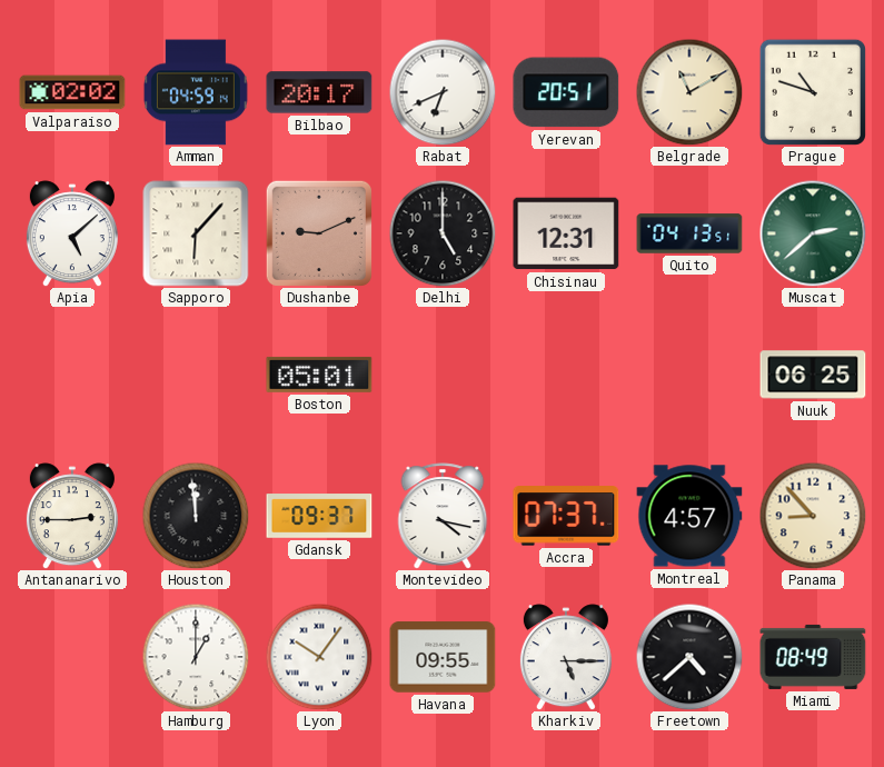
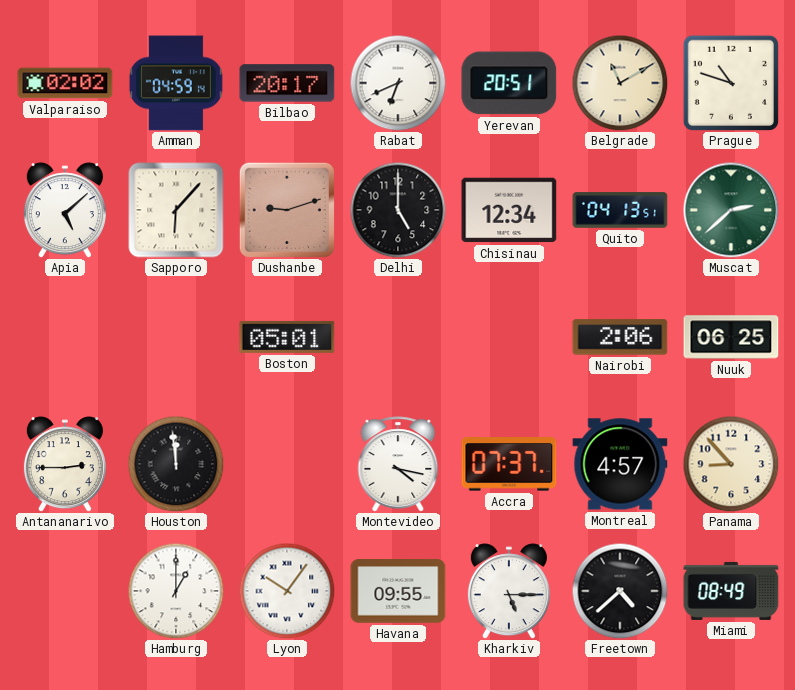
Dushanbe: 9:11 -> 9:12
Chisinau: 12:31 -> 12:34
Nairobi: none -> 2:06
Gdansk: 09:37 -> none
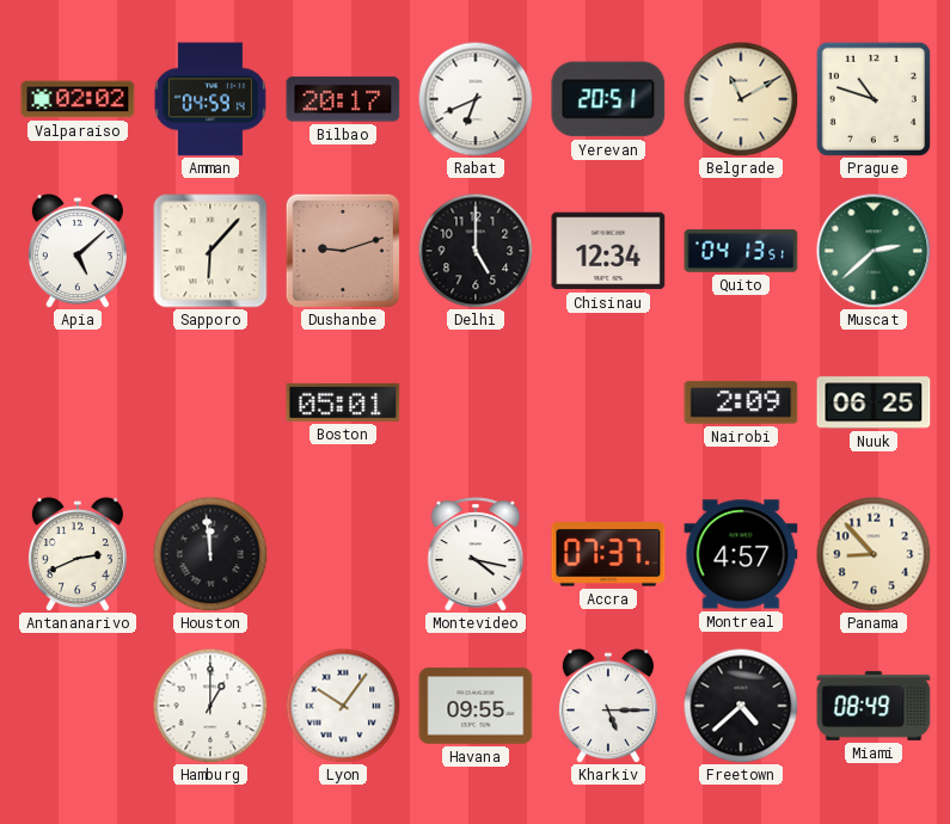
Nairobi: 2:06 -> 2:09
Antananarivo: 2:45 -> 2:41
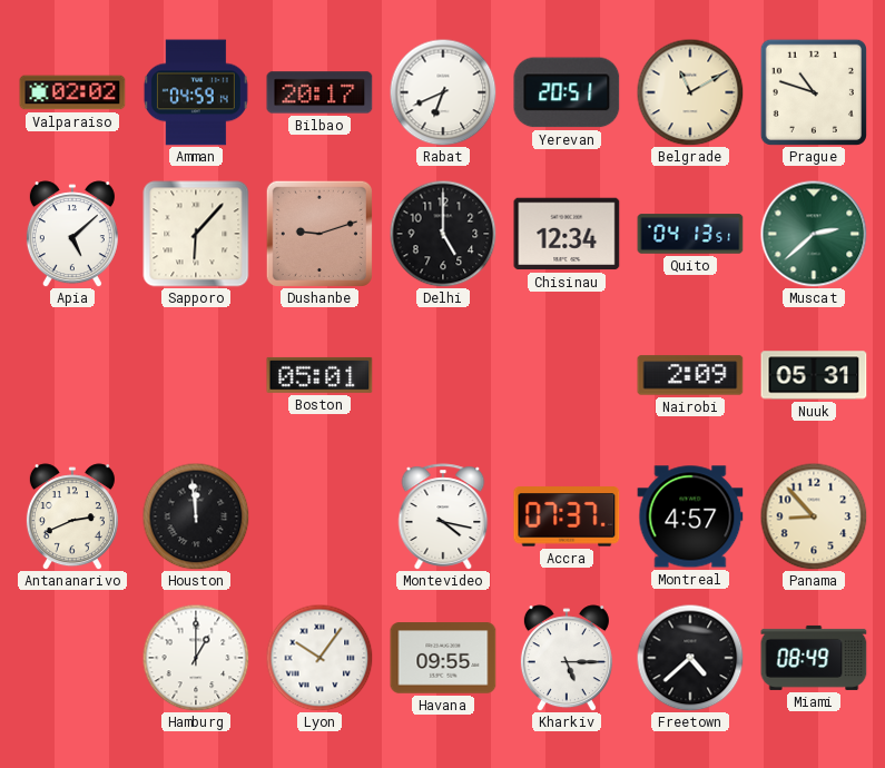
Nuuk: 06:25 -> 05:31
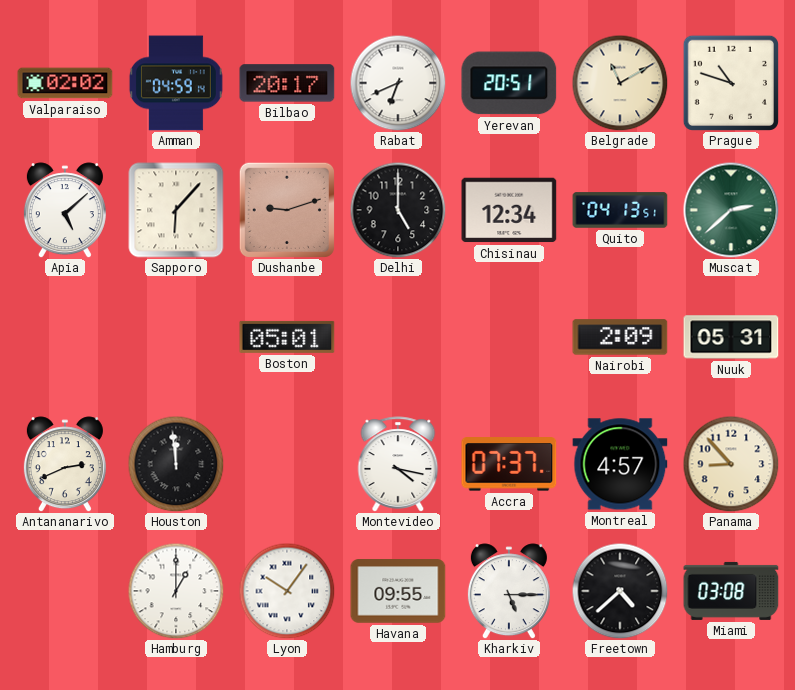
Miami: 08:49 -> 03:08
